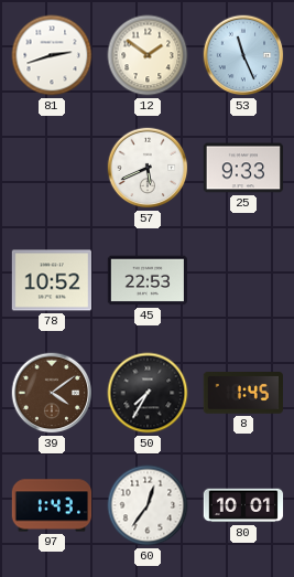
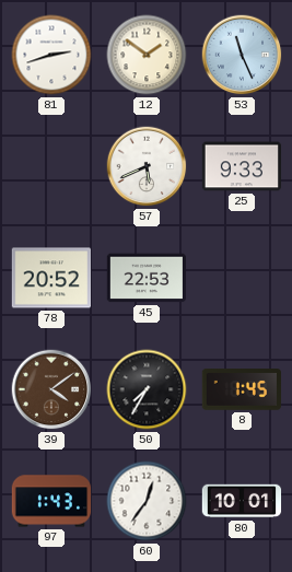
78: 10:52 -> 20:52
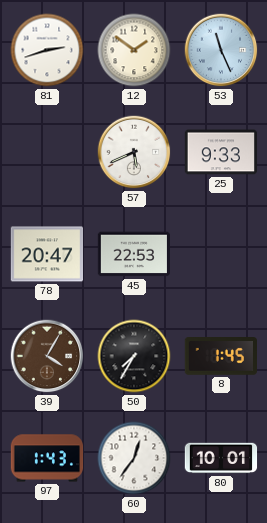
78: 20:52 -> 20:47
39: 4:09 -> 4:05
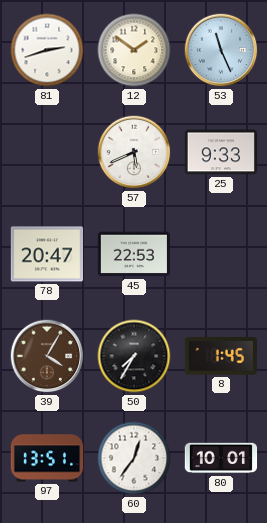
97: 1:43 -> 13:51
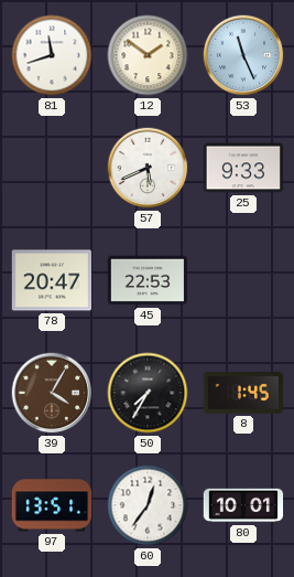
81: 2:42 -> 11:42
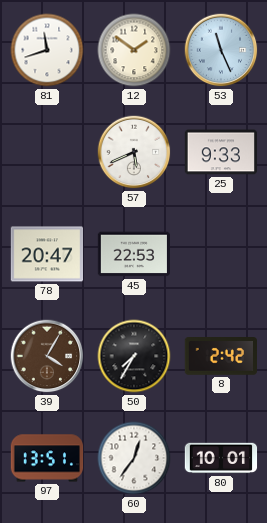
8: 1:45 -> 2:42
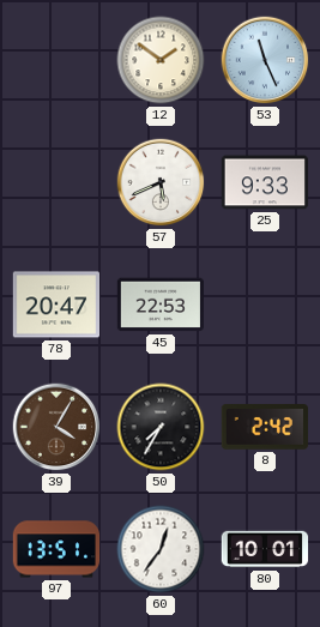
81: 11:42 -> none
